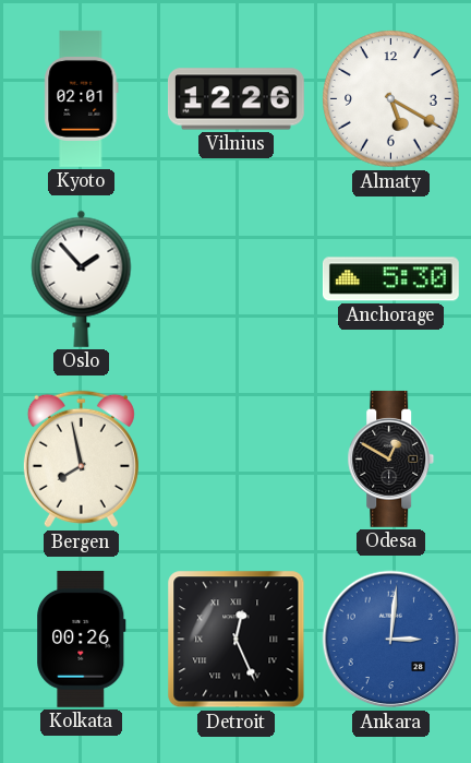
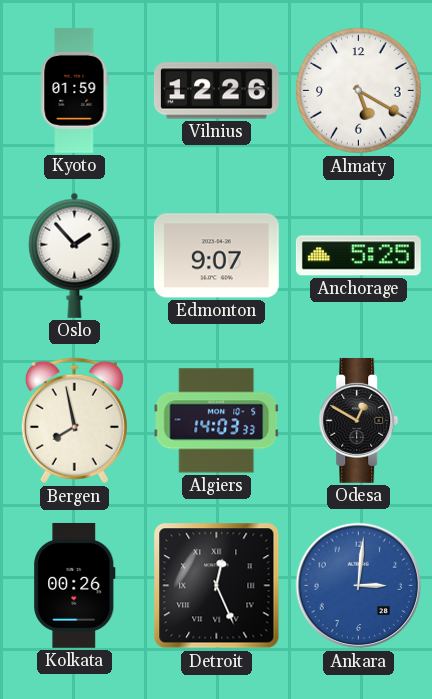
Kyoto: 02:01 -> 01:59
Edmonton: none -> 9:07
Anchorage: 5:30 -> 5:25
Algiers: none -> 14:03
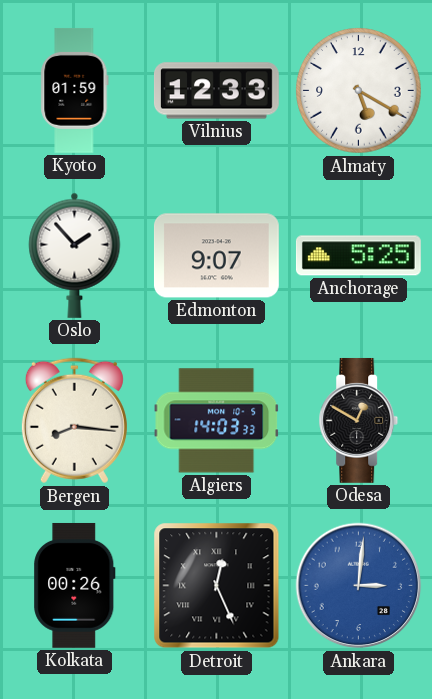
Vilnius: 12:26 -> 12:33
Bergen: 7:58 -> 8:16
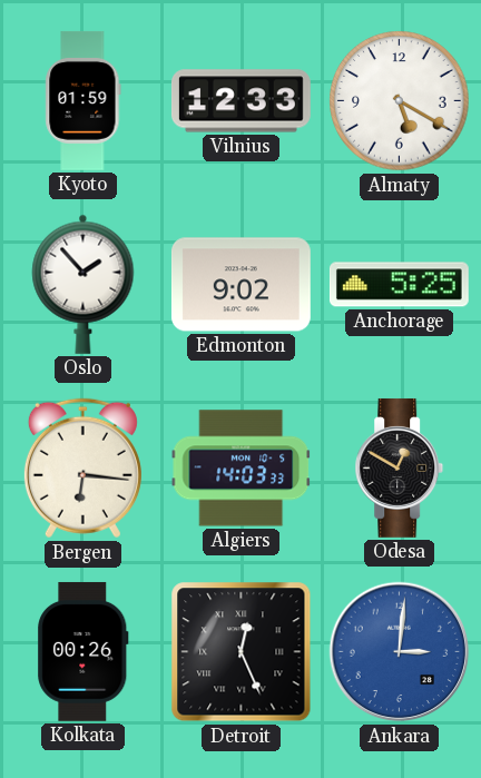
Edmonton: 9:07 -> 9:02
Bergen: 8:16 -> 6:16
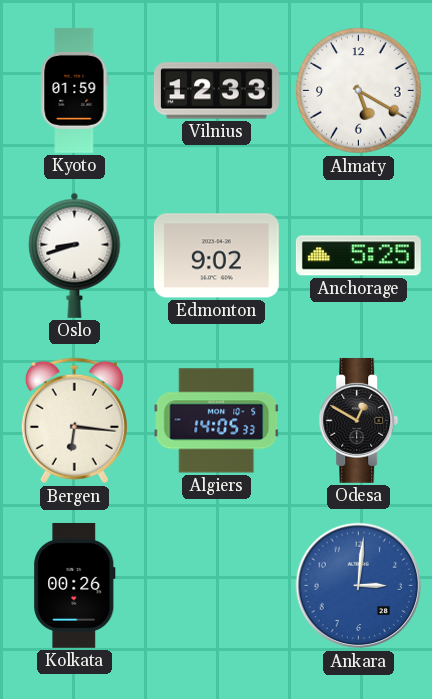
Oslo: 1:53 -> 8:42
Algiers: 14:03 -> 14:05
Detroit: 12:26 -> none
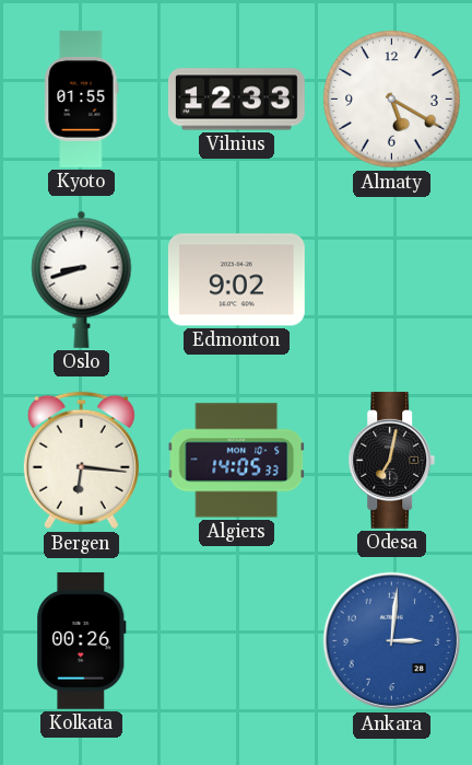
Kyoto: 01:59 -> 01:55
Anchorage: 5:25 -> none
Odesa: 12:50 -> 7:02
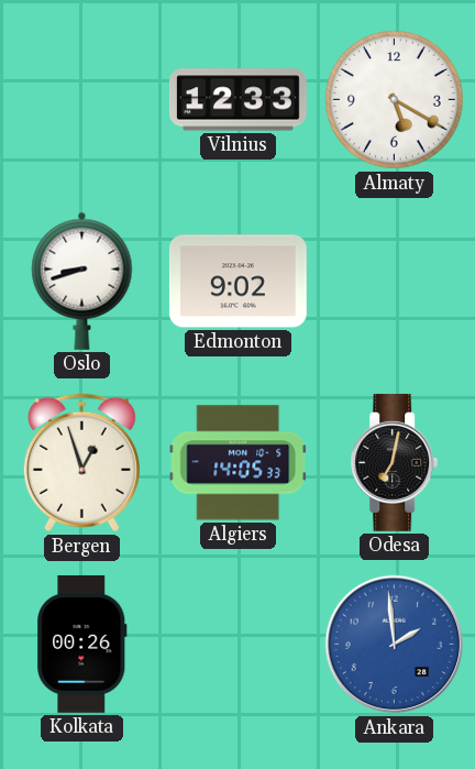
Kyoto: 01:55 -> none
Bergen: 6:16 -> 12:57
Ankara: 3:01 -> 1:59
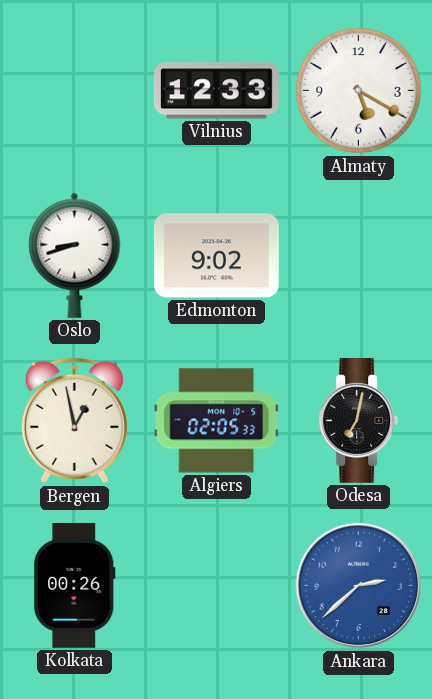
Bergen: 12:57 -> 12:58
Algiers: 14:05 -> 02:05
Ankara: 1:59 -> 2:38
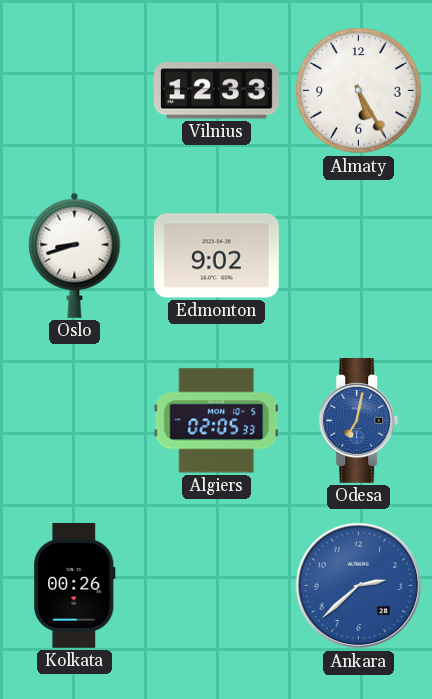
Almaty: 5:20 -> 5:25
Bergen: 12:58 -> none
Odesa dial: black -> blue
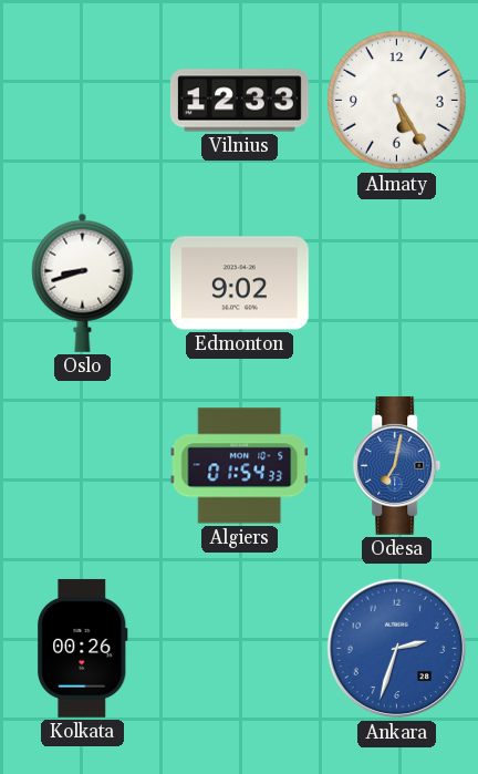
Algiers: 02:05 -> 01:54
Ankara: 2:38 -> 2:33
